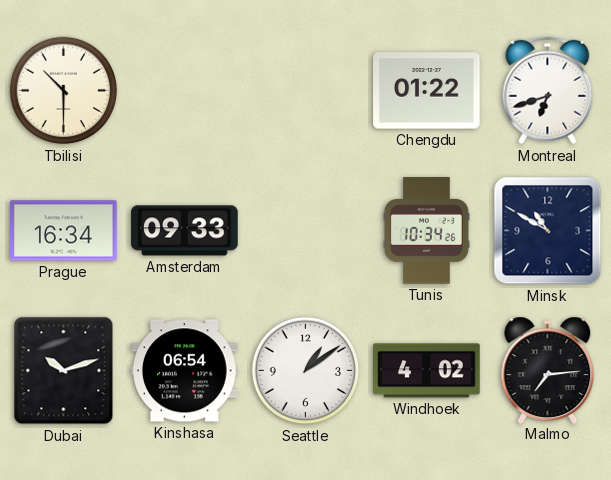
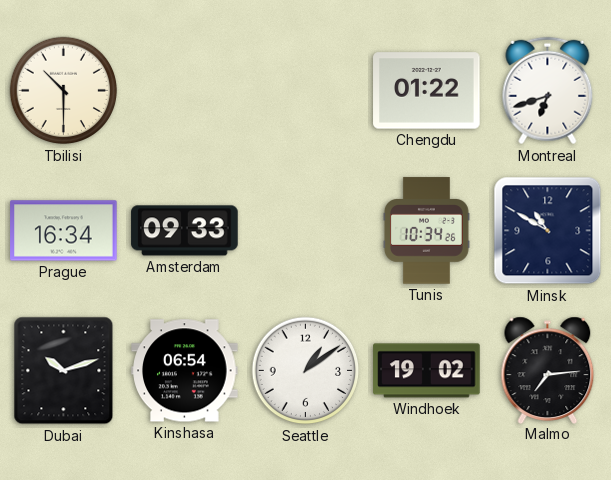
Windhoek: 4:02 -> 19:02
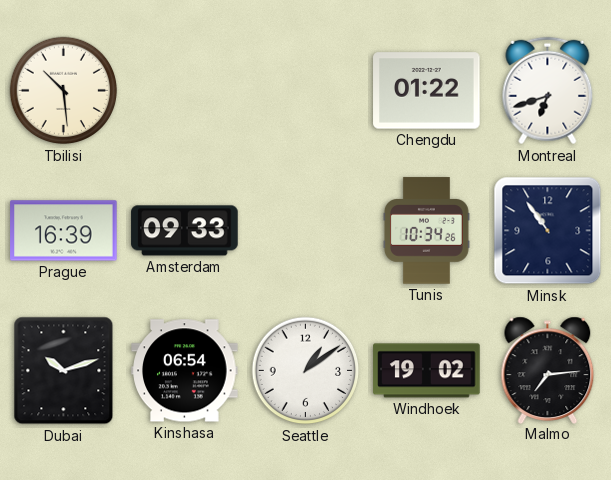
Tbilisi: 10:30 -> 10:29
Prague: 16:34 -> 16:39
Minsk: 10:50 -> 10:54
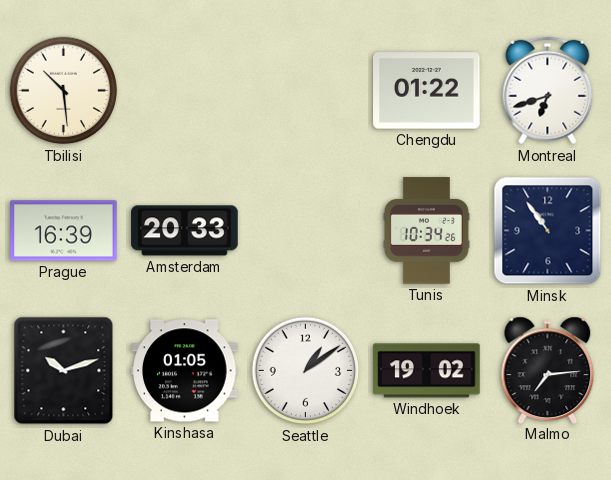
Amsterdam: 09:33 -> 20:33
Kinshasa: 06:54 -> 01:05
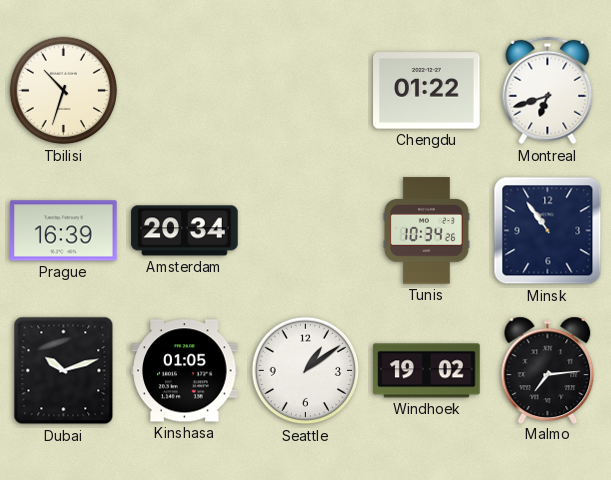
Tbilisi: 10:29 -> 10:33
Amsterdam: 20:33 -> 20:34
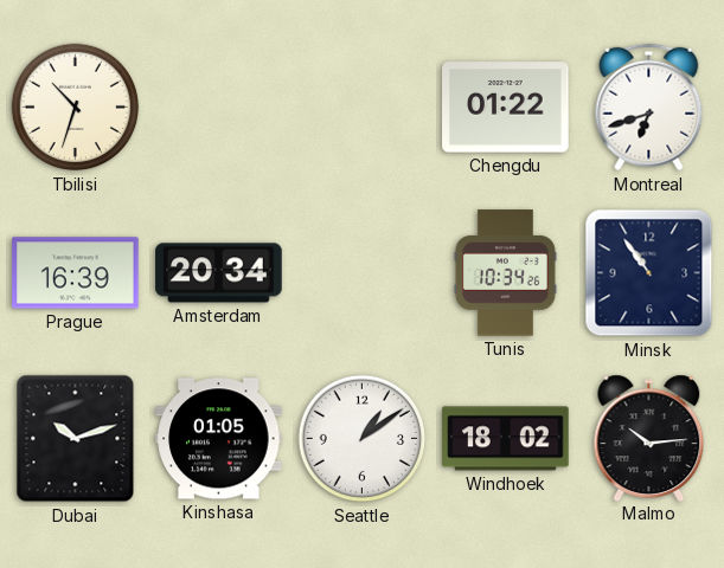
Windhoek: 19:02 -> 18:02
Malmo: 7:14 -> 10:14
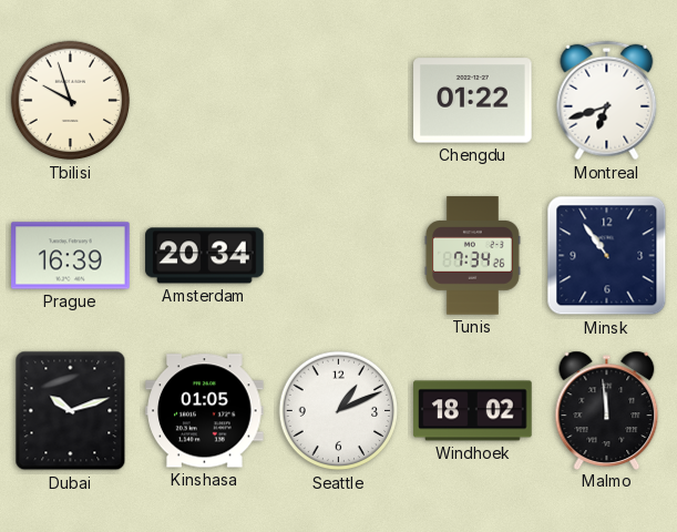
Tbilisi: 10:33 -> 9:57
Tunis: 10:34 -> 7:34
Seattle: 1:09 -> 1:11
Malmo: 10:14 -> 11:59
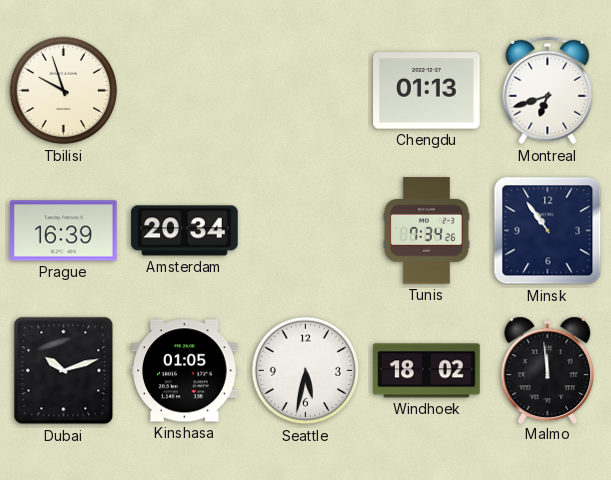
Chengdu: 01:22 -> 01:13
Seattle: 1:11 -> 5:32
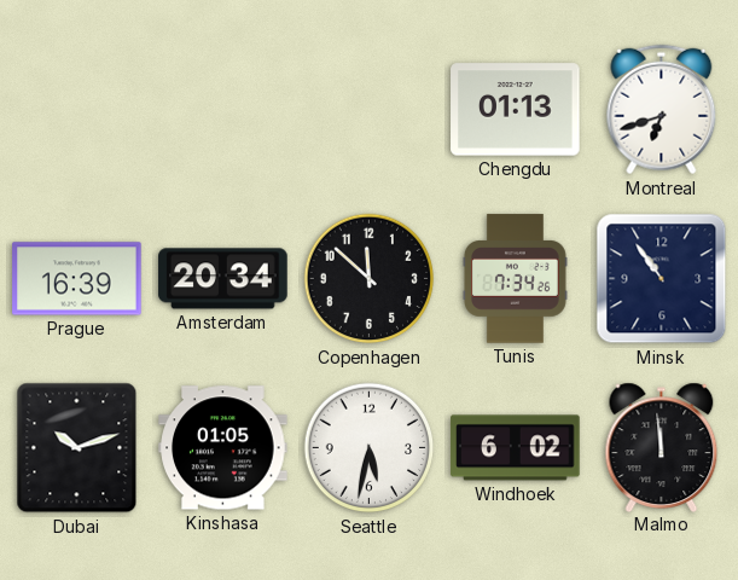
Tbilisi: 9:57 -> none
Copenhagen: none -> 11:52
Windhoek: 18:02 -> 6:02
